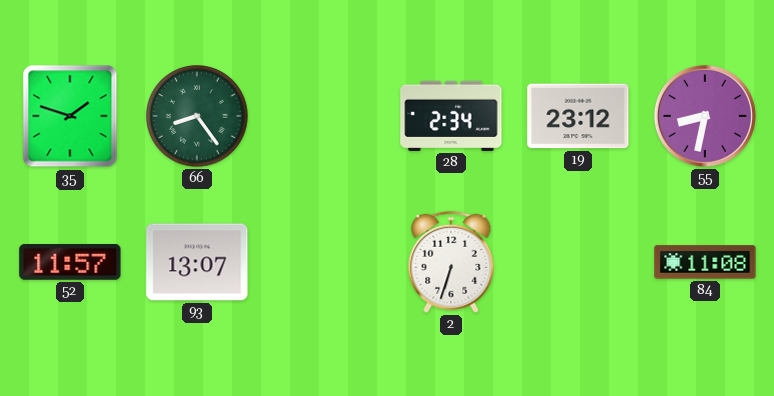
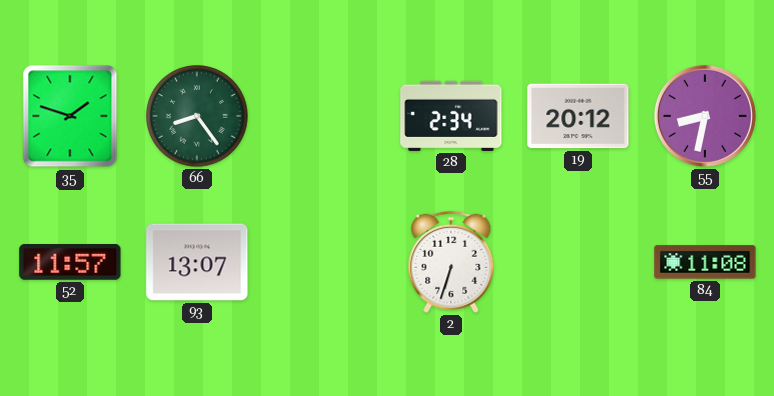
19: 23:12 -> 20:12
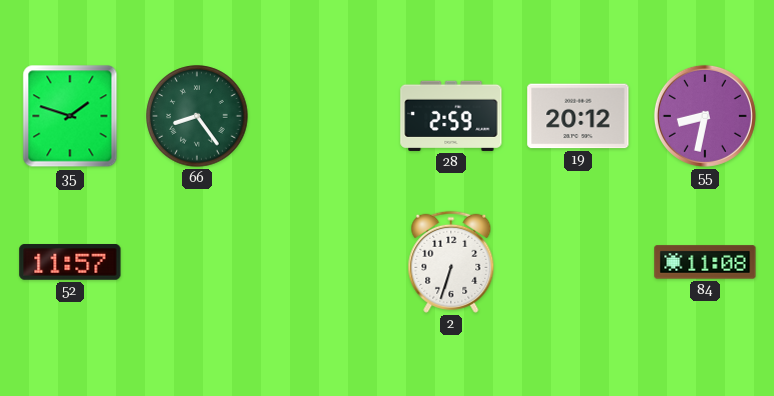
28: 2:34 -> 2:59
93: 13:07 -> none
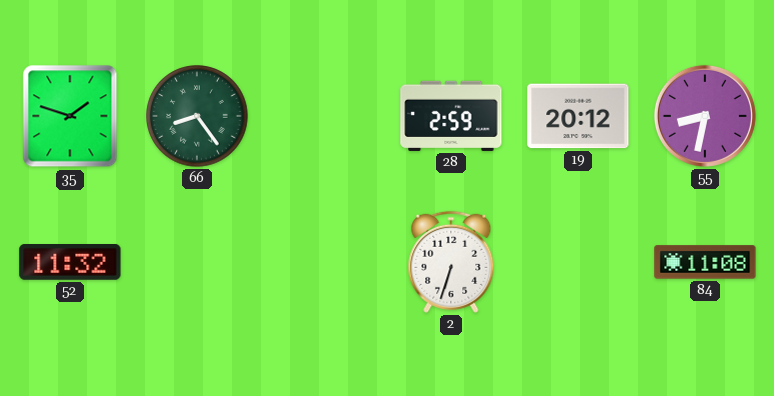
52: 11:57 -> 11:32
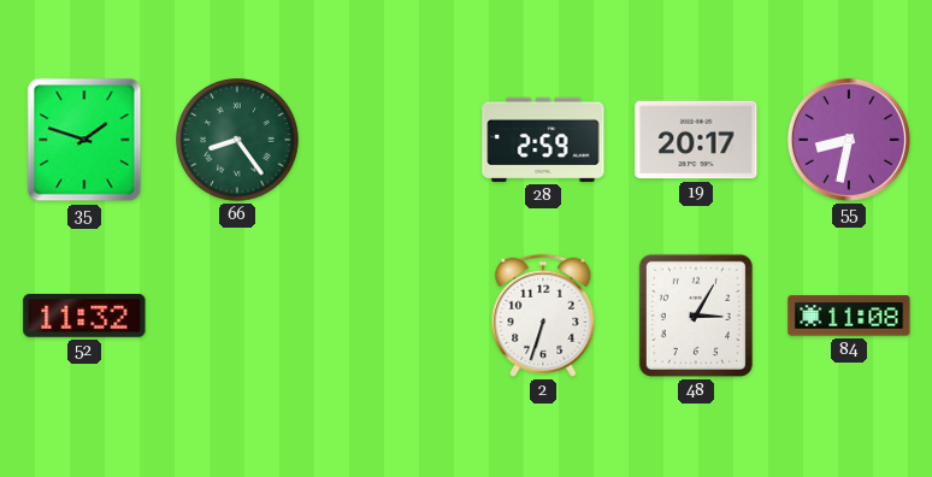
19: 20:12 -> 20:17
48: none -> 3:05
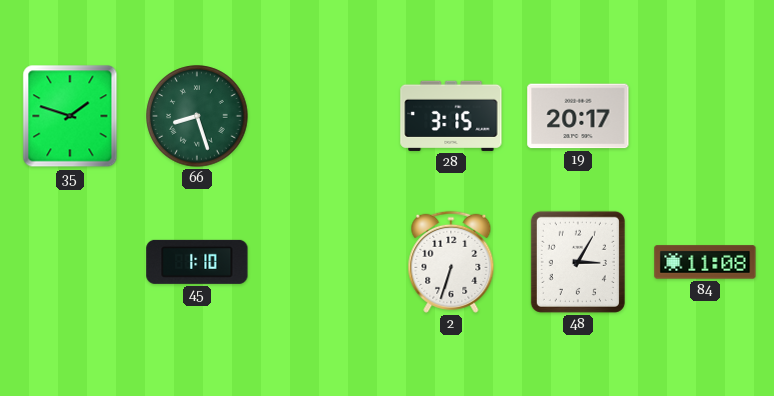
66: 8:24 -> 8:27
28: 2:59 -> 3:15
55: 8:32 -> none
52: 11:32 -> none
45: none -> 1:10
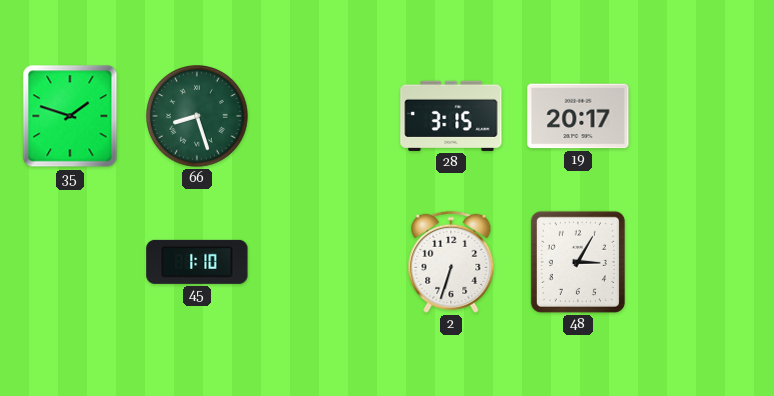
84: 11:08 -> none
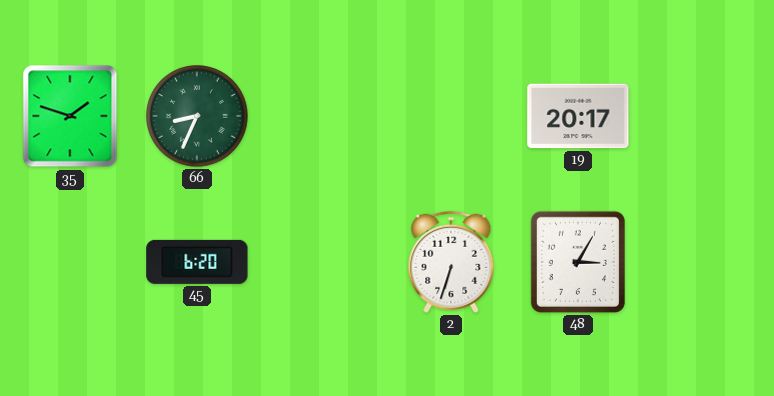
66: 8:27 -> 8:34
28: 3:15 -> none
45: 1:10 -> 6:20
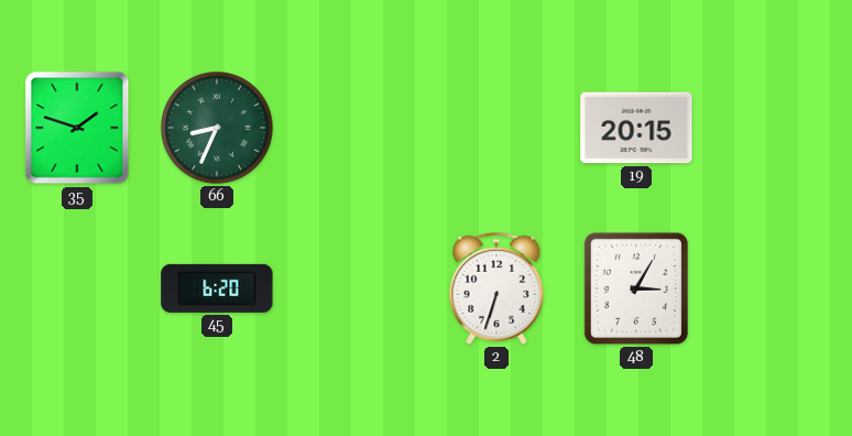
19: 20:17 -> 20:15
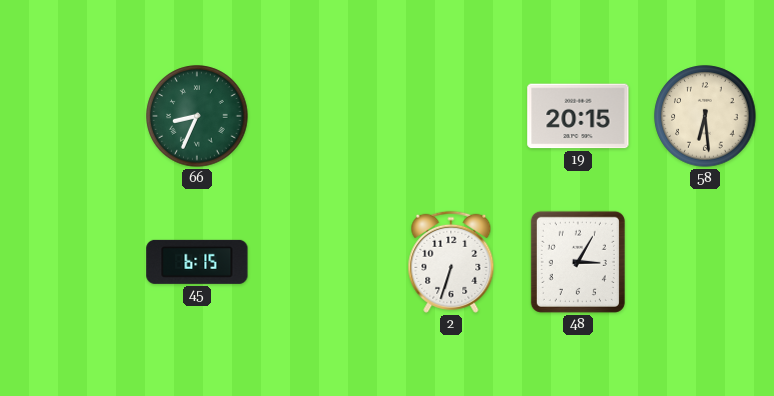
35: 1:48 -> none
58: none -> 6:29
45: 6:20 -> 6:15
